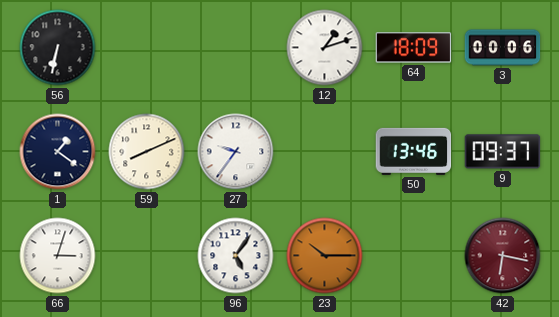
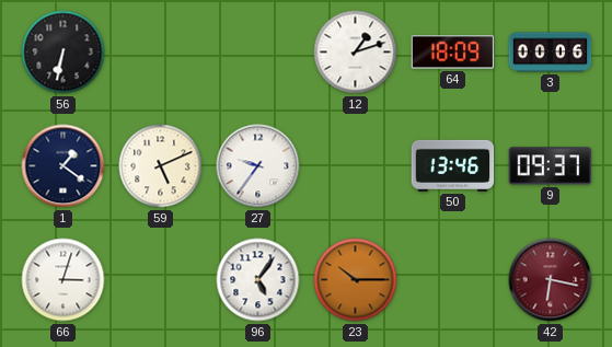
59: 8:11 -> 5:11
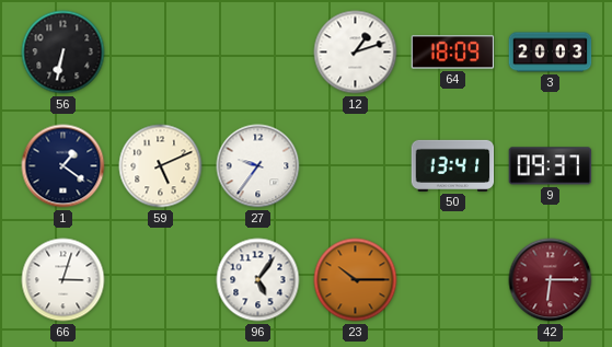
3: 00:06 -> 20:03
50: 13:46 -> 13:41
42: 6:17 -> 6:15
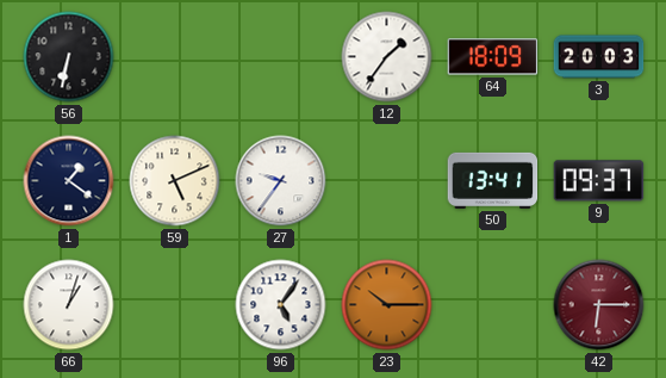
12: 1:12 -> 1:36
66: 3:03 -> 1:03
